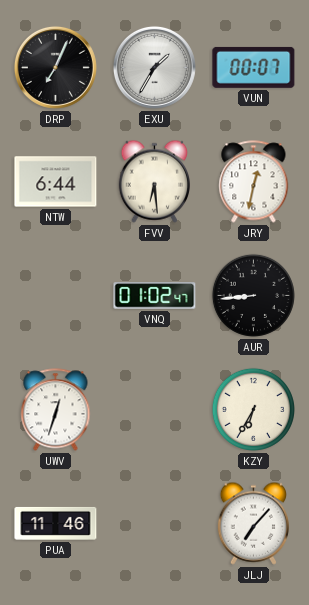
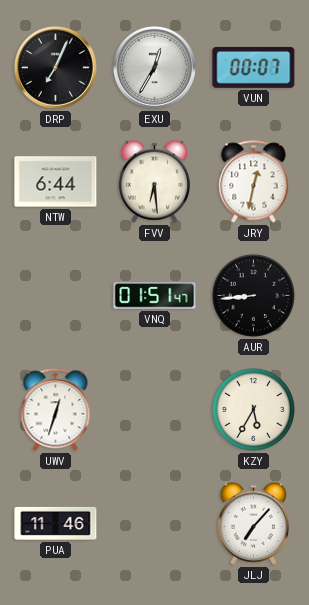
EXU: 1:35 -> 12:35
VNQ: 01:02 -> 01:51
KZY: 6:35 -> 5:35
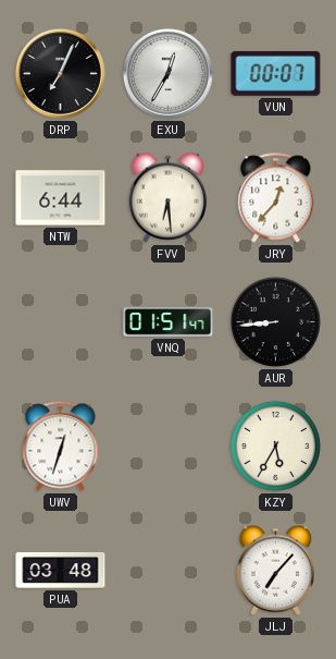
JRY: 12:32 -> 12:37
PUA: 11:46 -> 03:48
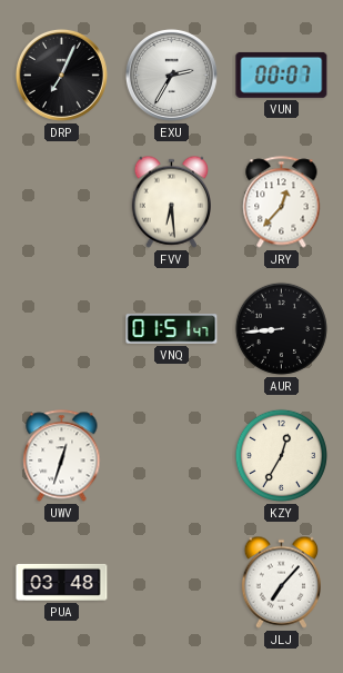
EXU: 12:35 -> 2:35
NTW: 6:44 -> none
KZY: 5:35 -> 12:35
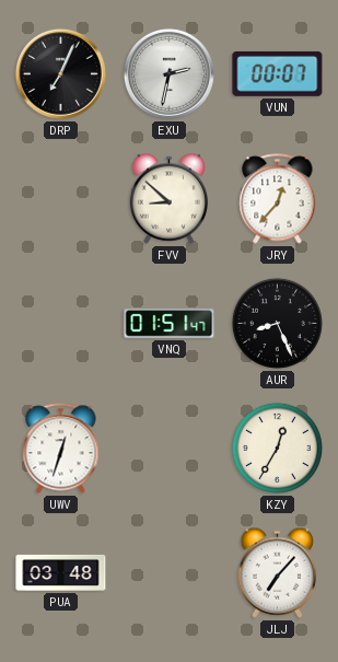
EXU: 2:35 -> 2:32
FVV: 6:29 -> 8:52
AUR: 8:44 -> 8:26
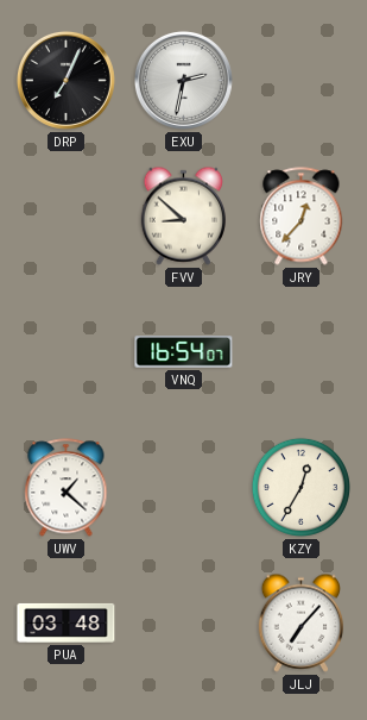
VUN: 00:07 -> none
VNQ: 01:51 -> 16:54
AUR: 8:26 -> none
UWV: 12:33 -> 1:22
